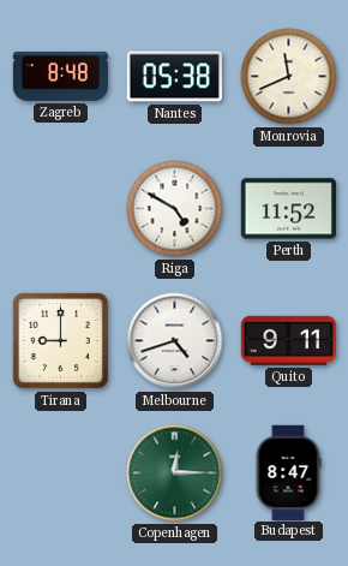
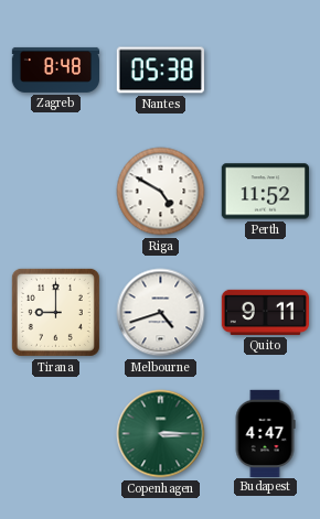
Monrovia: 11:41 -> none
Copenhagen: 12:15 -> 3:15
Budapest: 8:47 -> 4:47
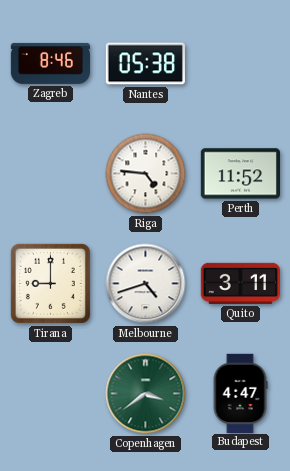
Zagreb: 8:48 -> 8:46
Riga: 4:50 -> 4:46
Quito: 9:11 -> 3:11
Copenhagen: 3:15 -> 3:39
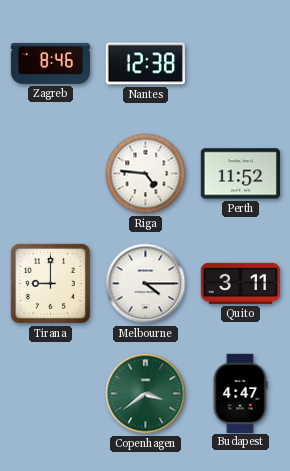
Nantes: 05:38 -> 12:38
Melbourne: 4:42 -> 4:15
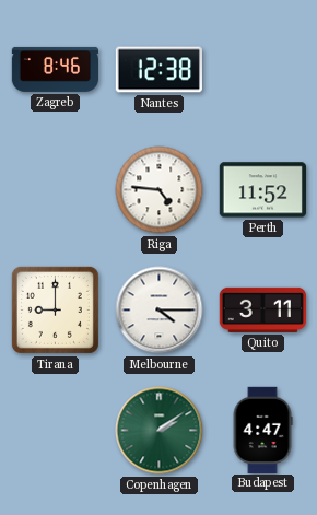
Copenhagen: 3:39 -> 2:09
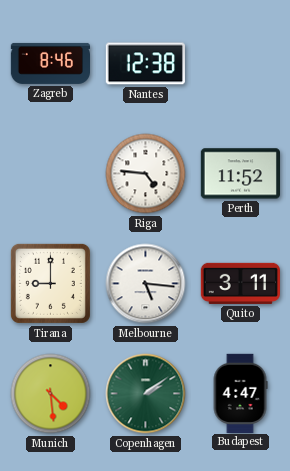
Melbourne: 4:15 -> 5:16
Munich: none -> 4:29
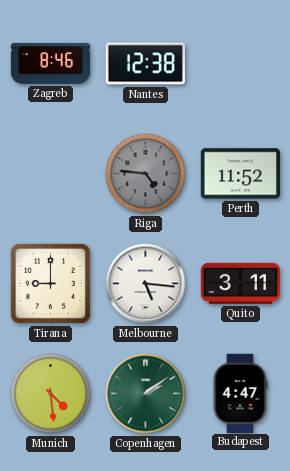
Riga dial: white -> grey
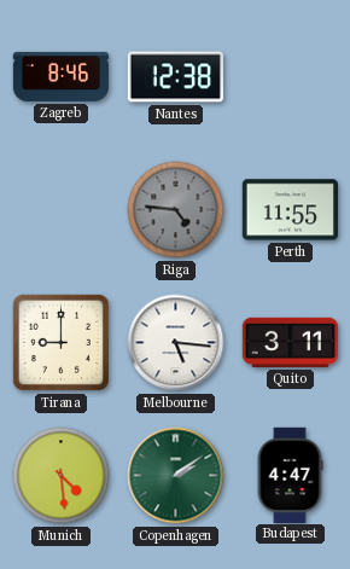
Perth: 11:52 -> 11:55
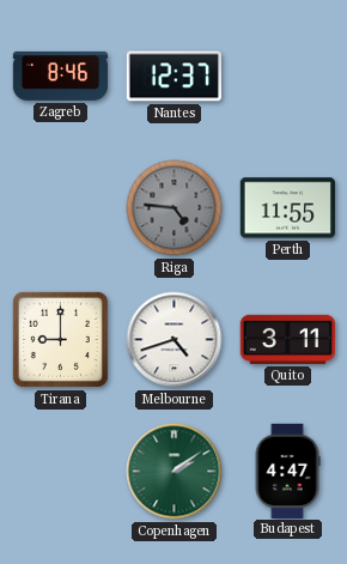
Nantes: 12:38 -> 12:37
Melbourne: 5:16 -> 4:42
Munich: 4:29 -> none
